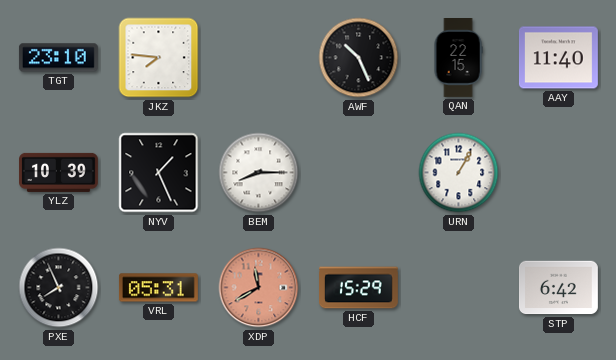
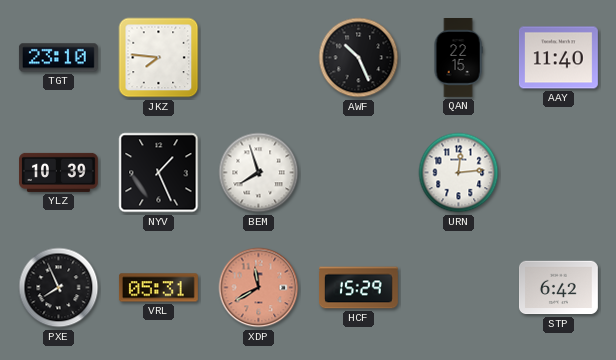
BEM: 8:15 -> 7:57
URN: 1:05 -> 12:14
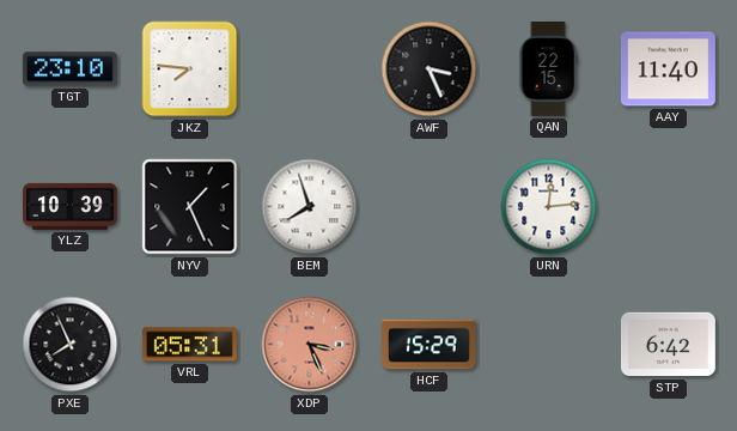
AWF: 10:26 -> 3:26
XDP: 11:40 -> 3:26
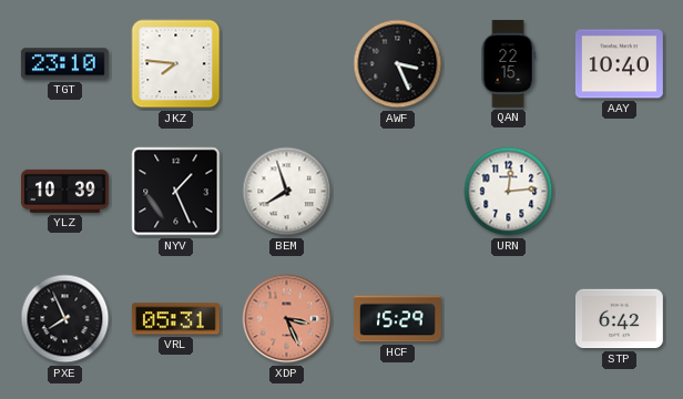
AAY: 11:40 -> 10:40
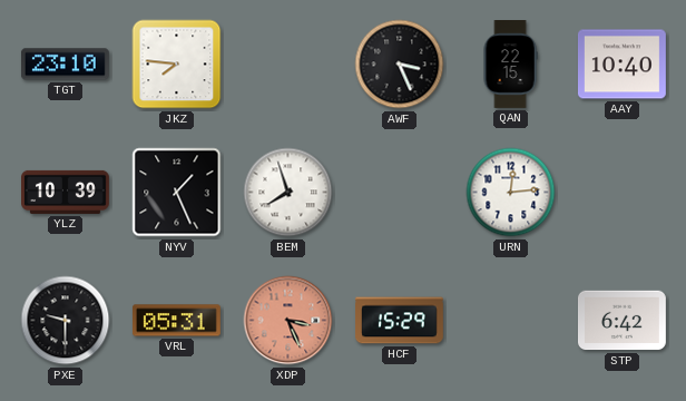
PXE: 7:56 -> 9:30
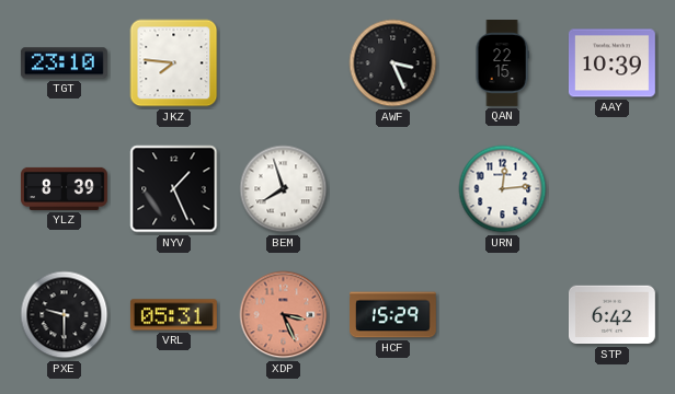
AAY: 10:40 -> 10:39
YLZ: 10:39 -> 8:39
